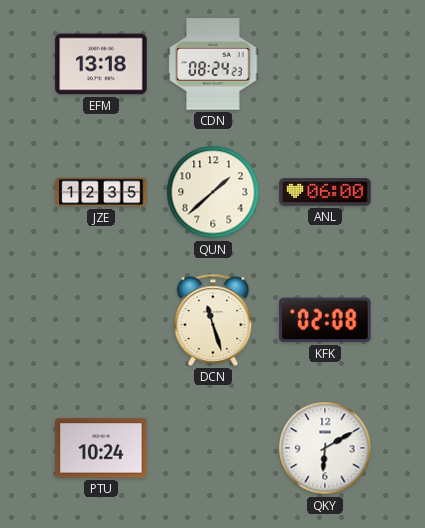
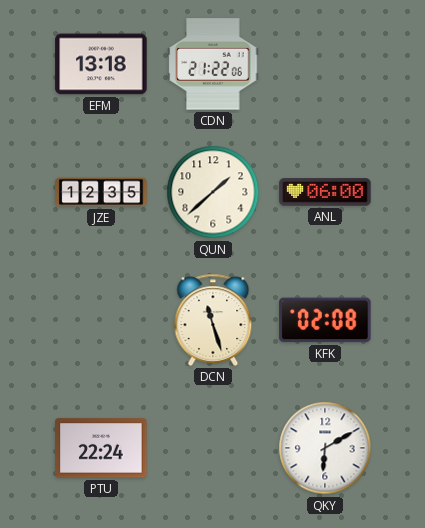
CDN: 08:24 -> 21:22
PTU: 10:24 -> 22:24
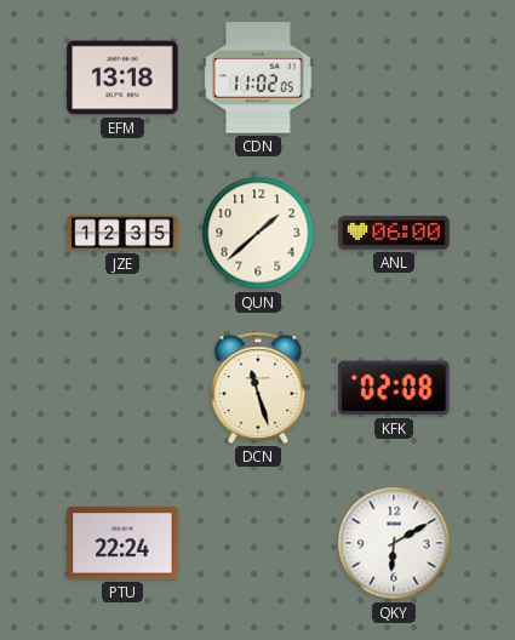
CDN: 21:22 -> 11:02
